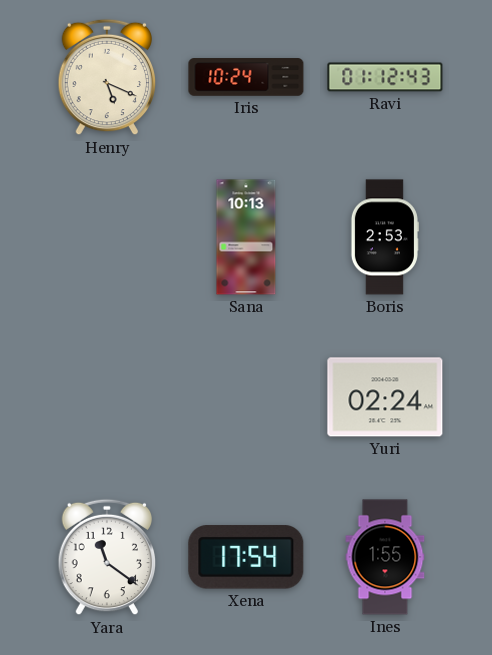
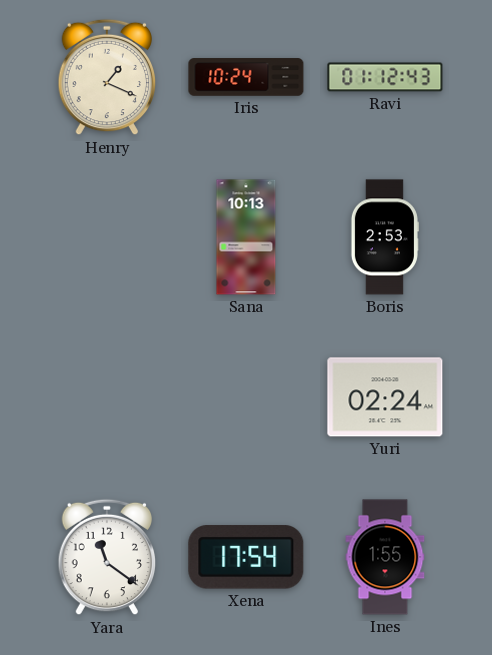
Henry: 5:19 -> 1:19
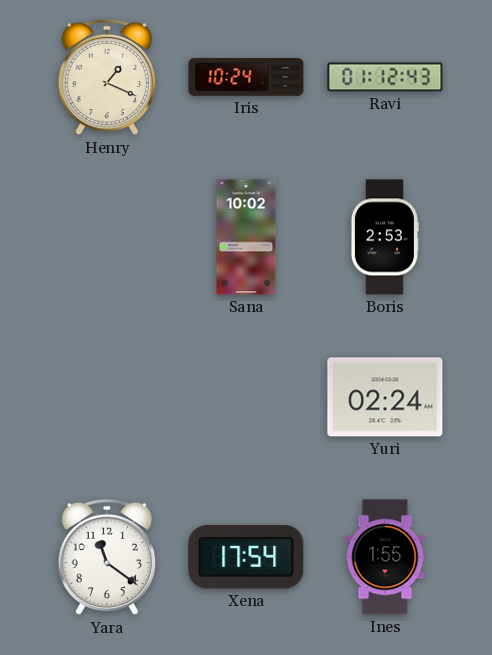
Sana: 10:13 -> 10:02
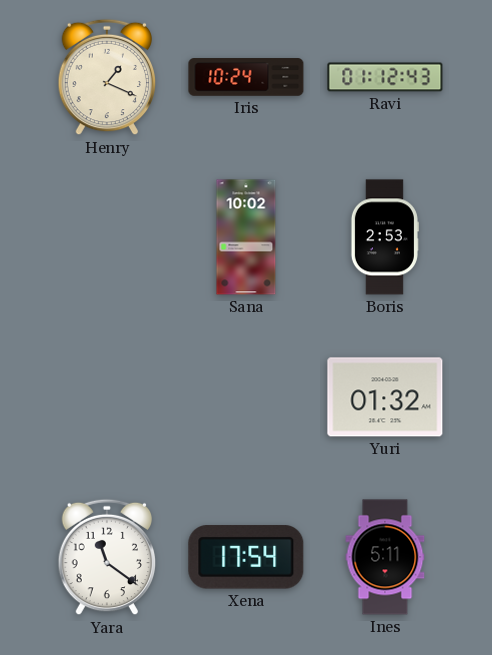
Yuri: 02:24 -> 01:32
Ines: 1:55 -> 5:11
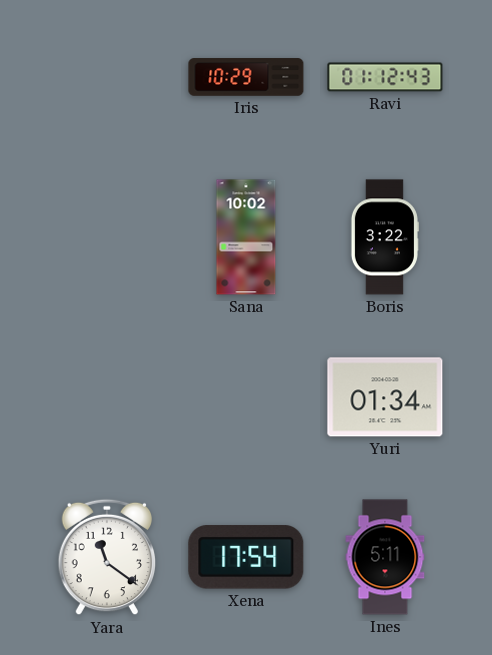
Henry: 1:19 -> none
Iris: 10:24 -> 10:29
Boris: 2:53 -> 3:22
Yuri: 01:32 -> 01:34
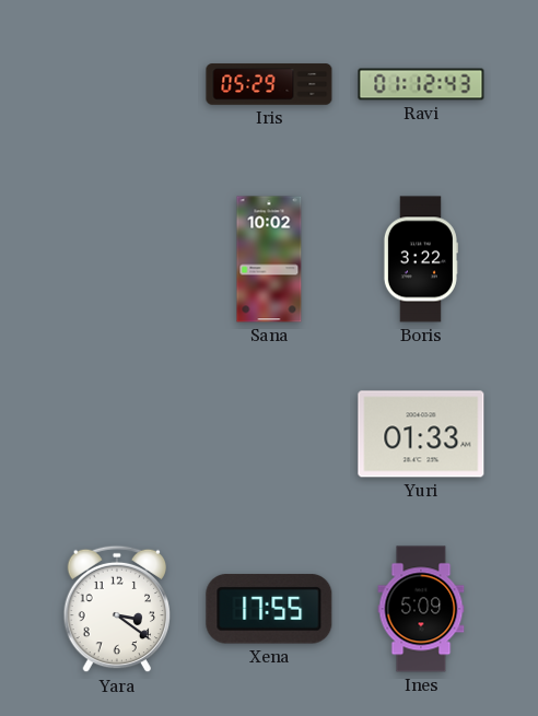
Iris: 10:29 -> 05:29
Yuri: 01:34 -> 01:33
Yara: 11:21 -> 3:21
Xena: 17:54 -> 17:55
Ines: 5:11 -> 5:09
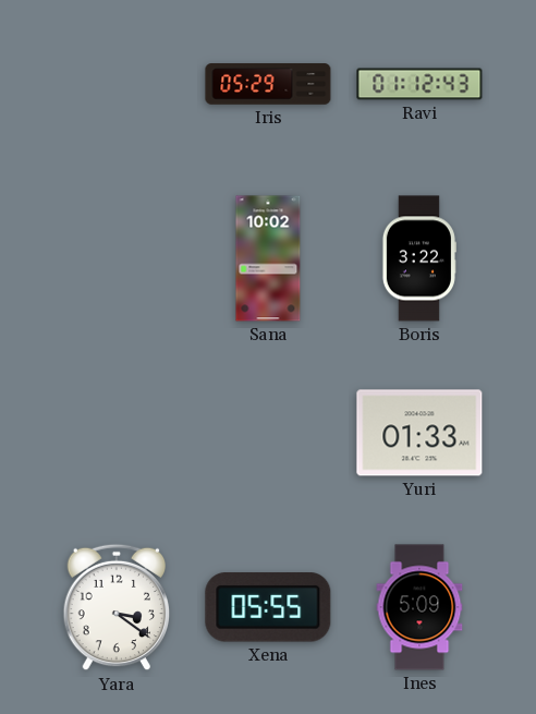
Xena: 17:55 -> 05:55
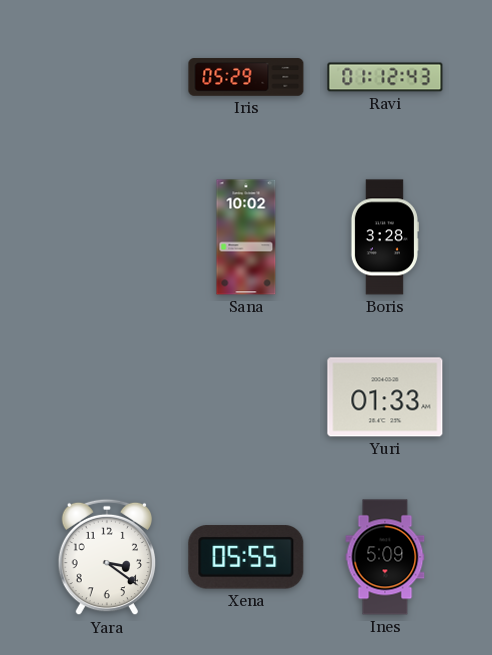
Boris: 3:22 -> 3:28
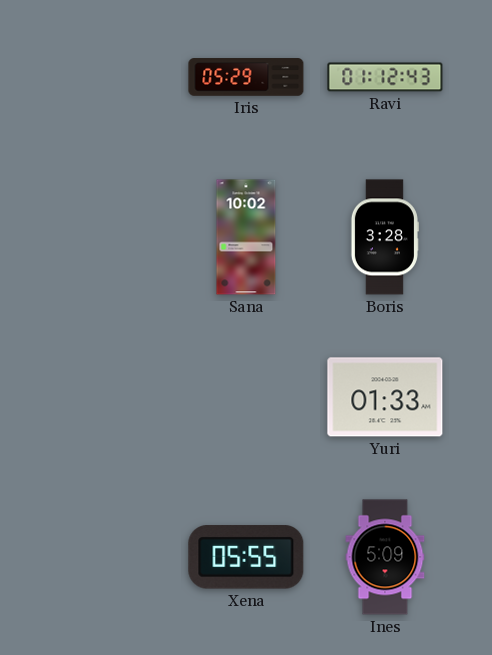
Yara: 3:21 -> none
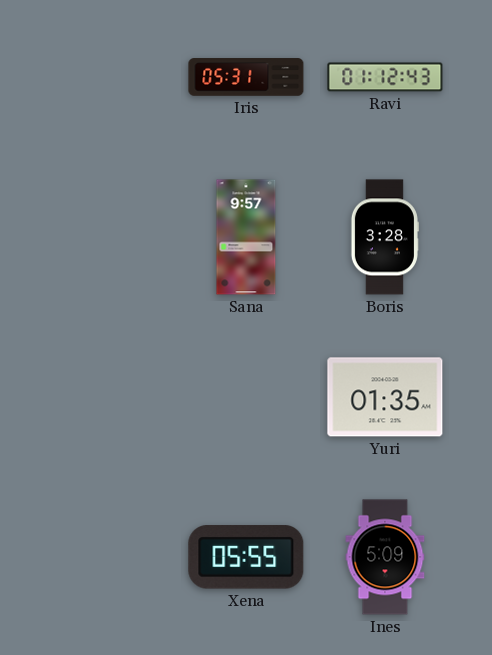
Iris: 05:29 -> 05:31
Sana: 10:02 -> 9:57
Yuri: 01:33 -> 01:35
